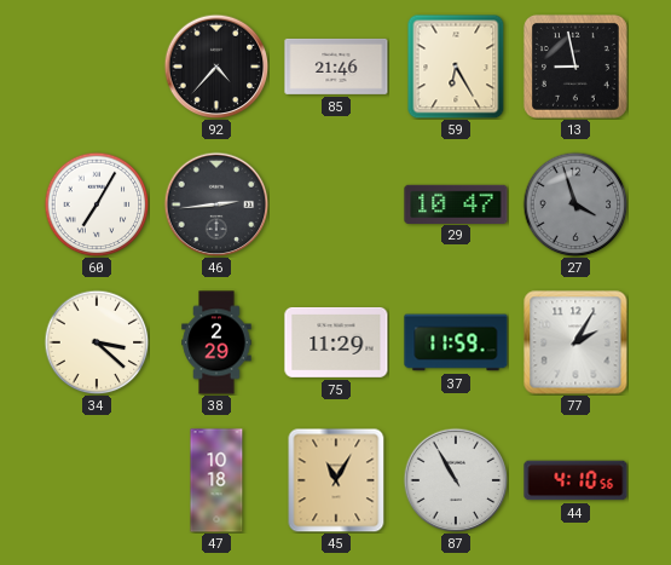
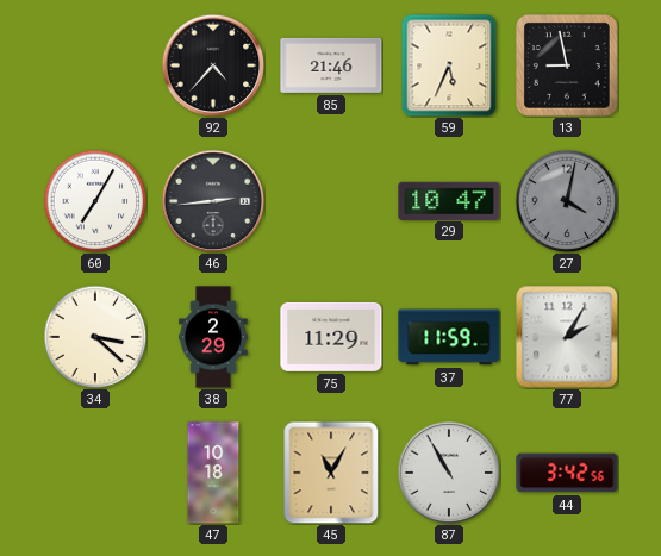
59: 6:25 -> 5:34
27: 3:57 -> 4:02
44: 4:10 -> 3:42
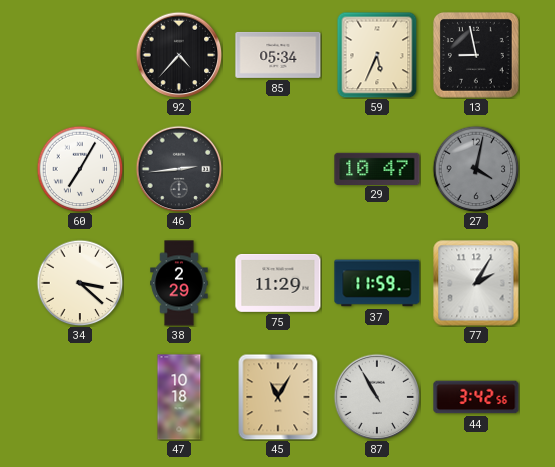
85: 21:46 -> 05:34
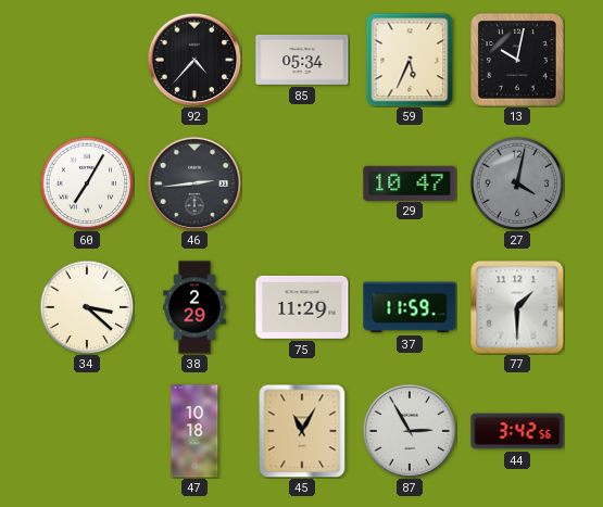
13: 8:58 -> 10:02
77: 2:05 -> 1:30
87: 10:55 -> 2:55
